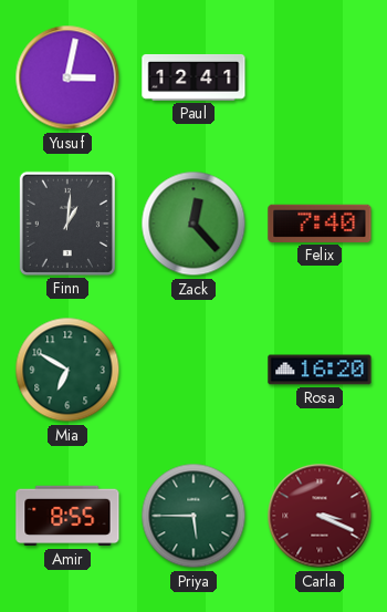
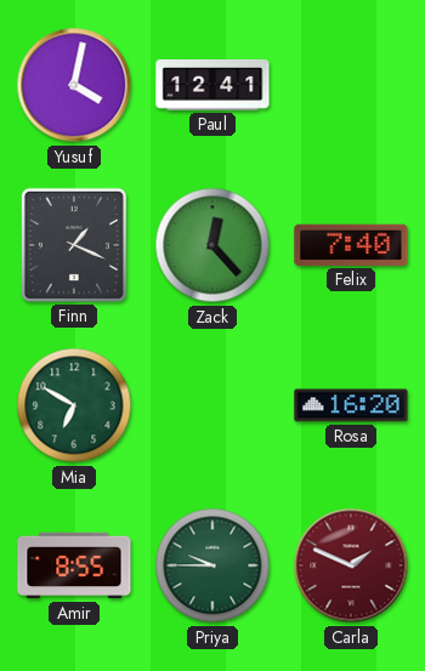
Yusuf: 3:02 -> 4:02
Finn: 1:01 -> 1:19
Priya: 5:45 -> 9:45
Carla: 3:19 -> 1:49
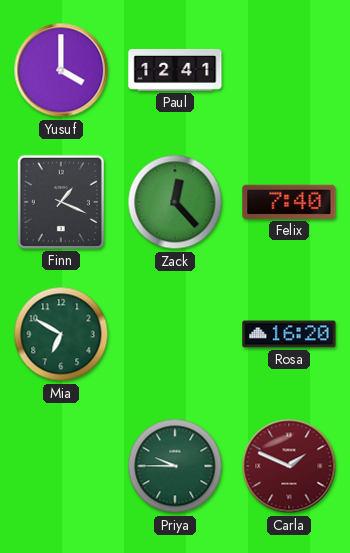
Yusuf: 4:02 -> 4:00
Amir: 8:55 -> none
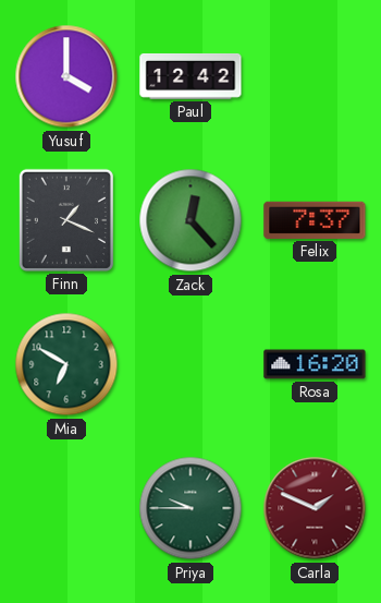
Paul: 12:41 -> 12:42
Felix: 7:40 -> 7:37
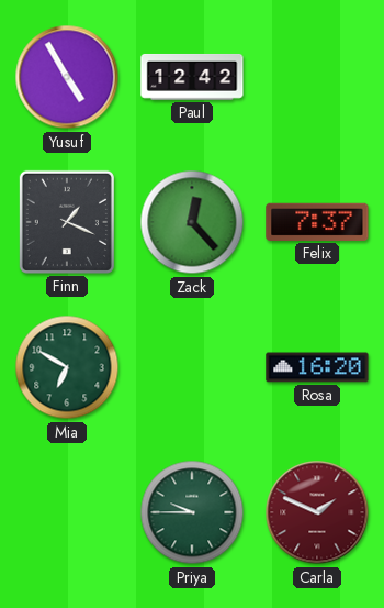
Yusuf: 4:00 -> 4:55
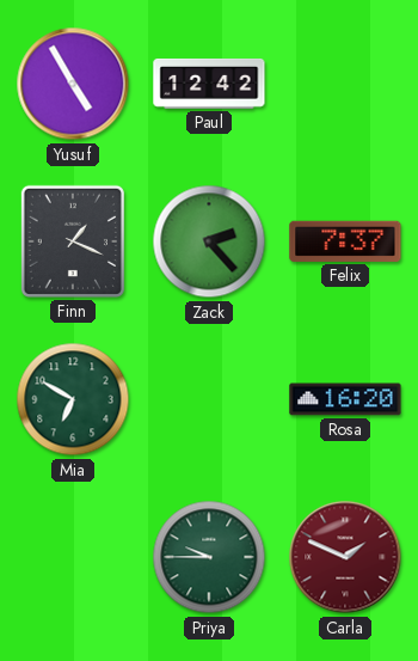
Zack: 12:23 -> 2:23
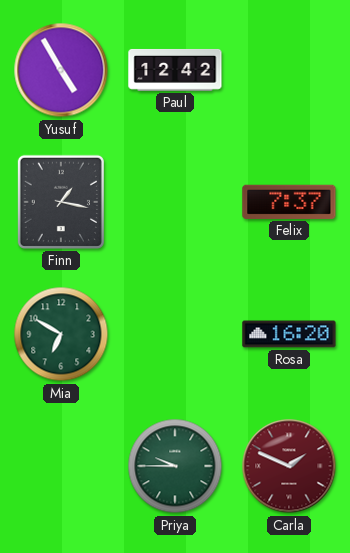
Finn: 1:19 -> 1:17
Zack: 2:23 -> none
